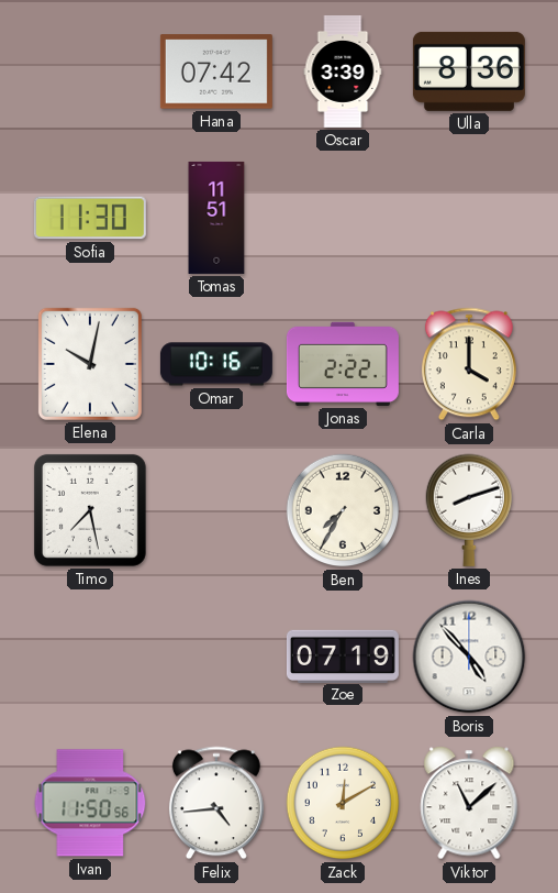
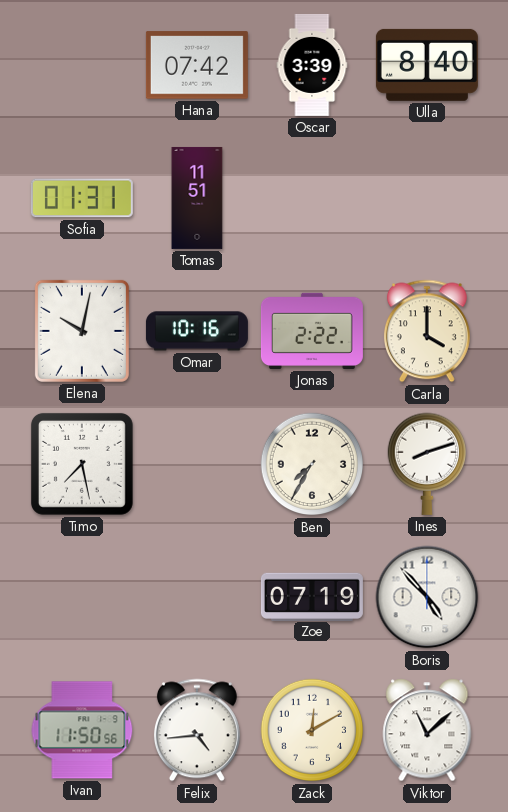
Ulla: 8:36 -> 8:40
Sofia: 11:30 -> 01:31
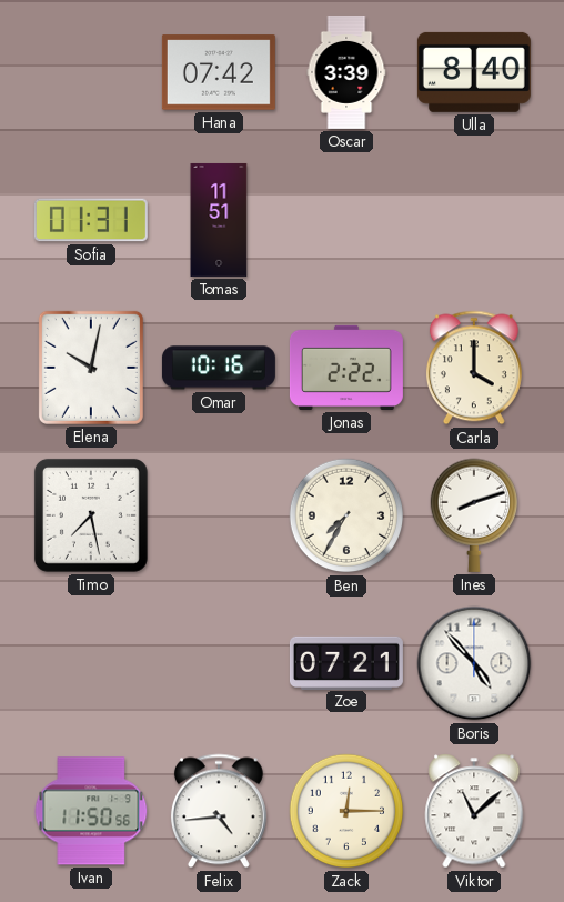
Zoe: 07:19 -> 07:21
Zack: 12:10 -> 12:15
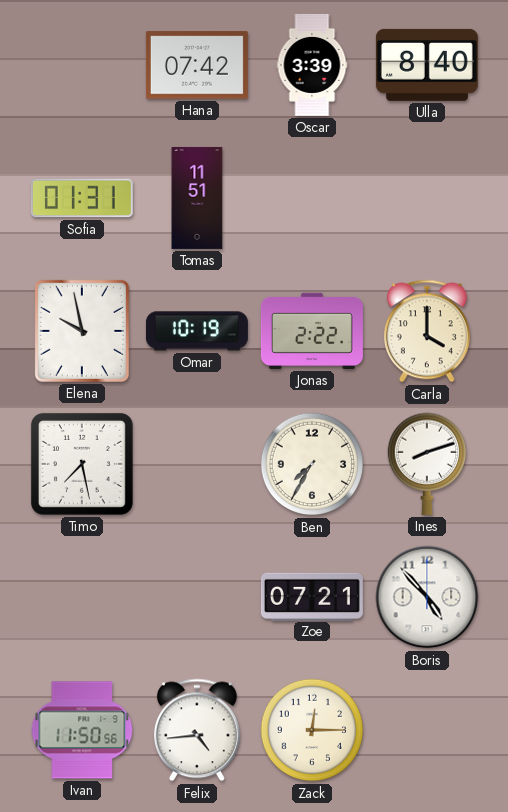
Elena: 10:02 -> 9:58
Omar: 10:16 -> 10:19
Viktor: 11:08 -> none
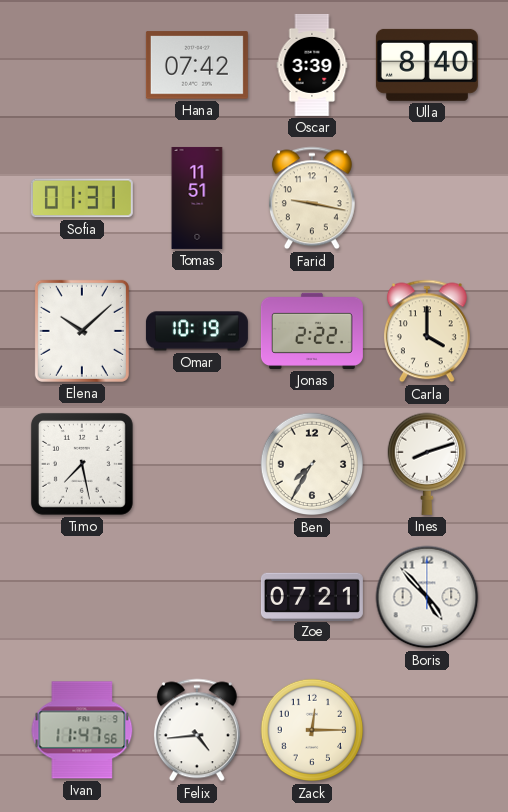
Farid: none -> 9:17
Elena: 9:58 -> 10:08
Ivan: 11:50 -> 11:47
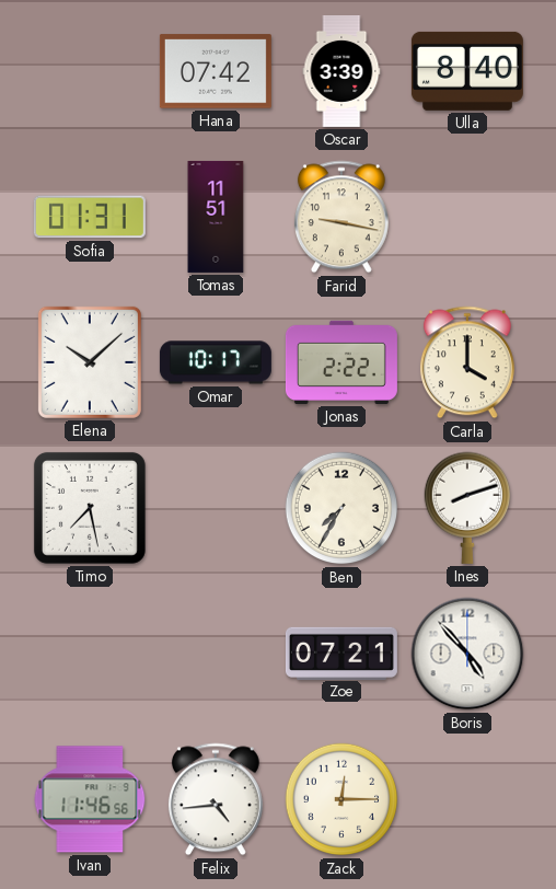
Omar: 10:19 -> 10:17
Ivan: 11:47 -> 11:46
